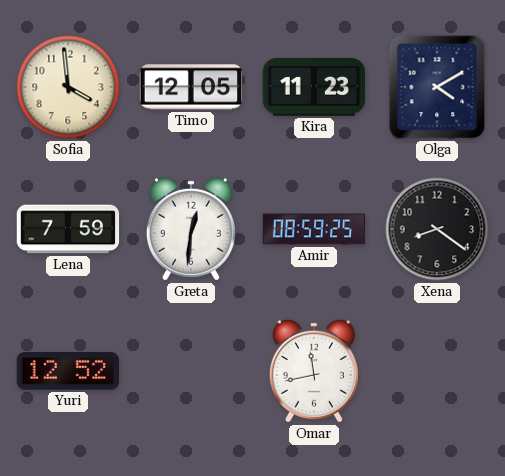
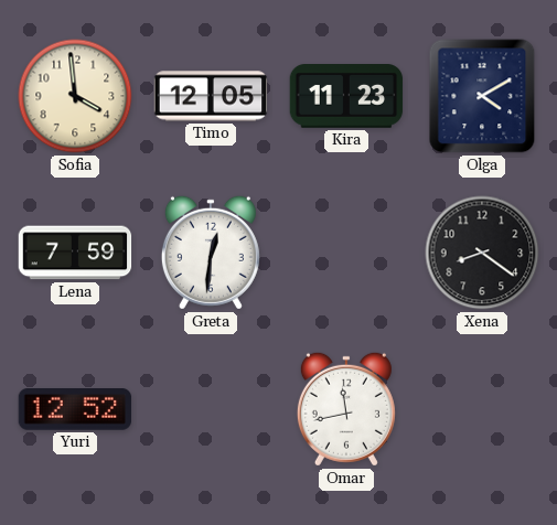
Amir: 08:59 -> none
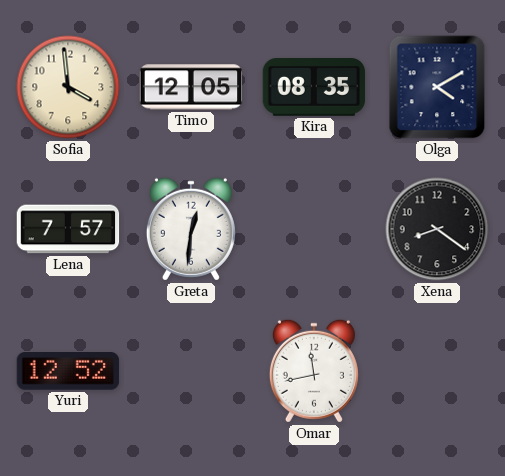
Kira: 11:23 -> 08:35
Lena: 7:59 -> 7:57
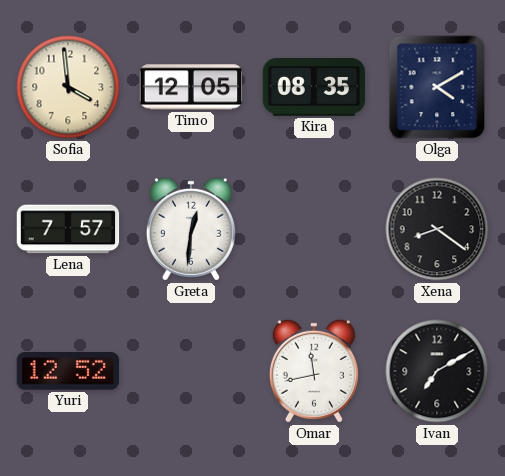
Ivan: none -> 7:10
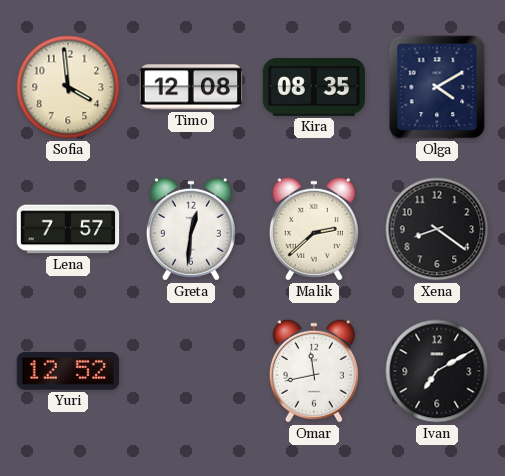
Timo: 12:05 -> 12:08
Malik: none -> 2:38
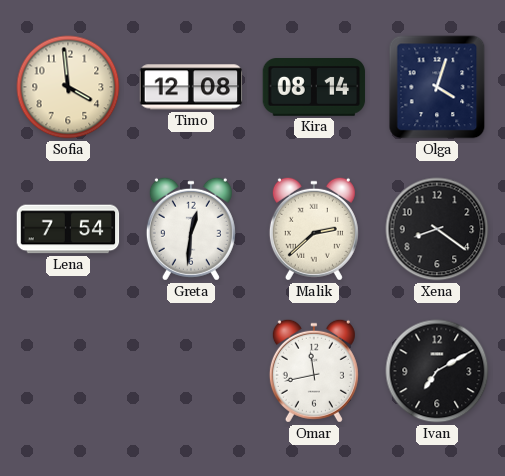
Kira: 08:35 -> 08:14
Olga: 4:10 -> 4:03
Lena: 7:57 -> 7:54
Yuri: 12:52 -> none
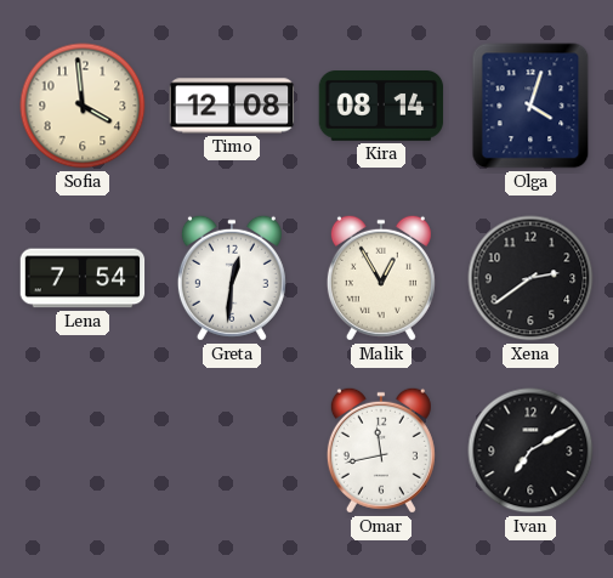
Malik: 2:38 -> 12:55
Xena: 8:21 -> 2:39
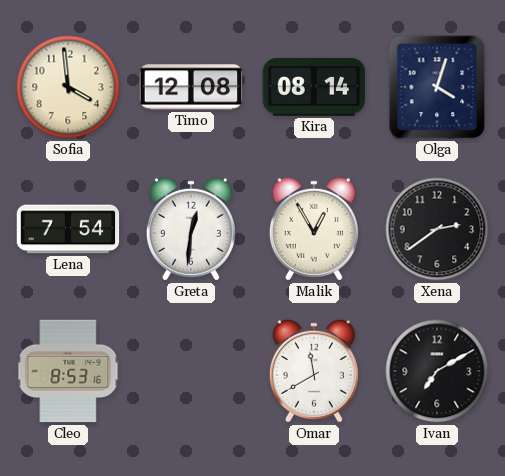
Cleo: none -> 8:53
Omar: 11:43 -> 11:40
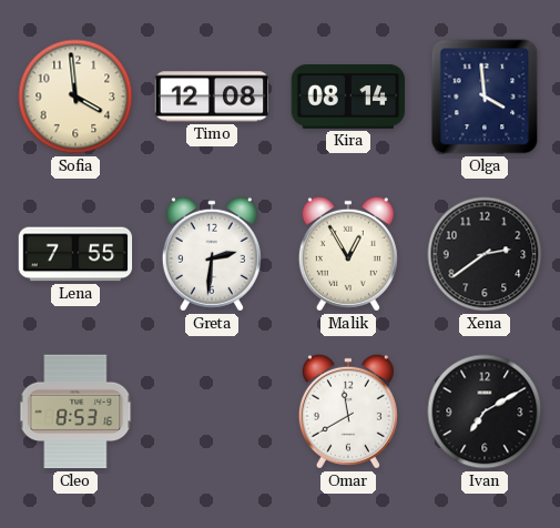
Olga: 4:03 -> 3:59
Lena: 7:54 -> 7:55
Greta: 12:31 -> 2:31
